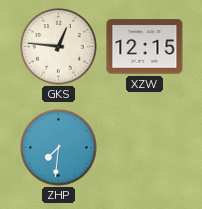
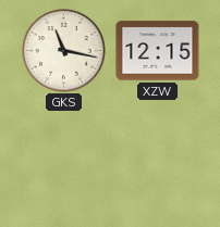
GKS: 12:46 -> 11:17
ZHP: 7:31 -> none
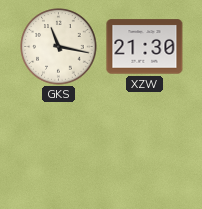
XZW: 12:15 -> 21:30
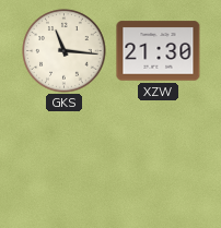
GKS: 11:17 -> 11:16
